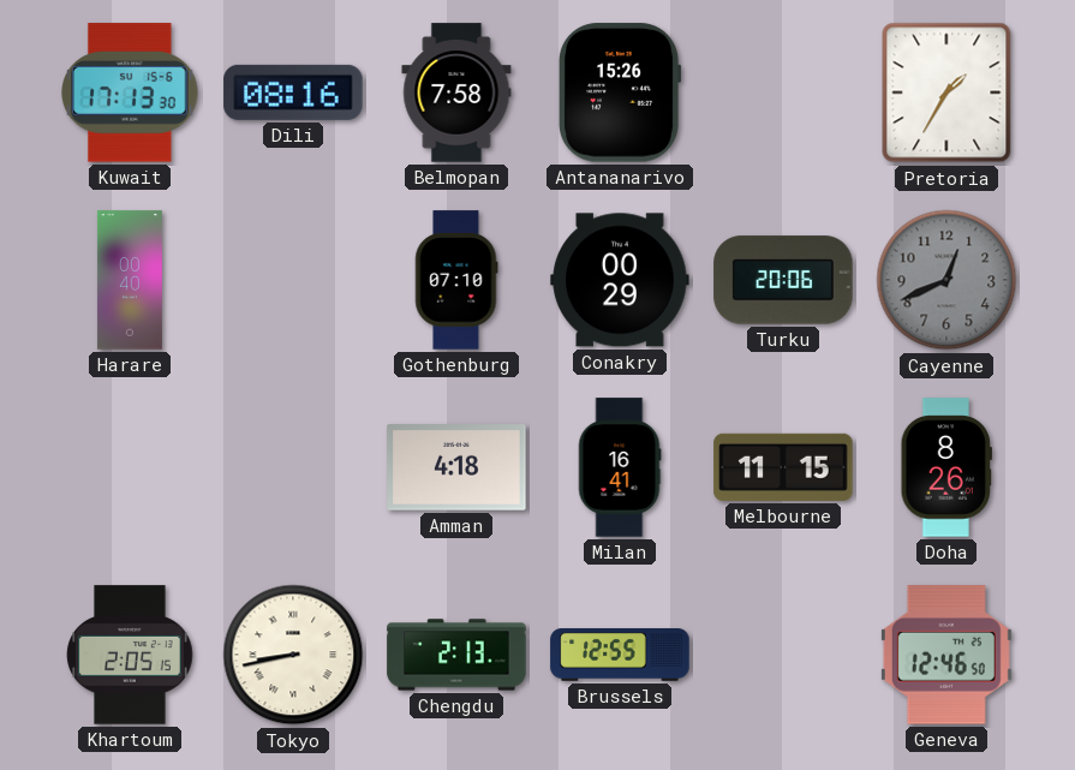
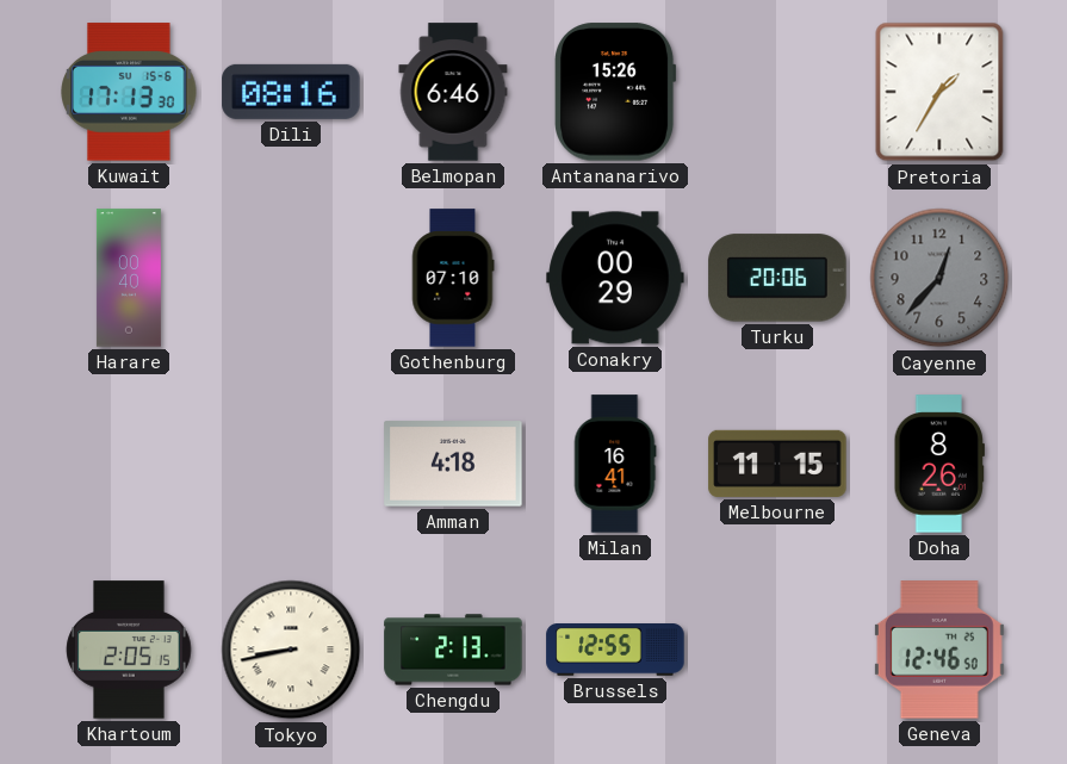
Belmopan: 7:58 -> 6:46
Cayenne: 12:41 -> 12:37
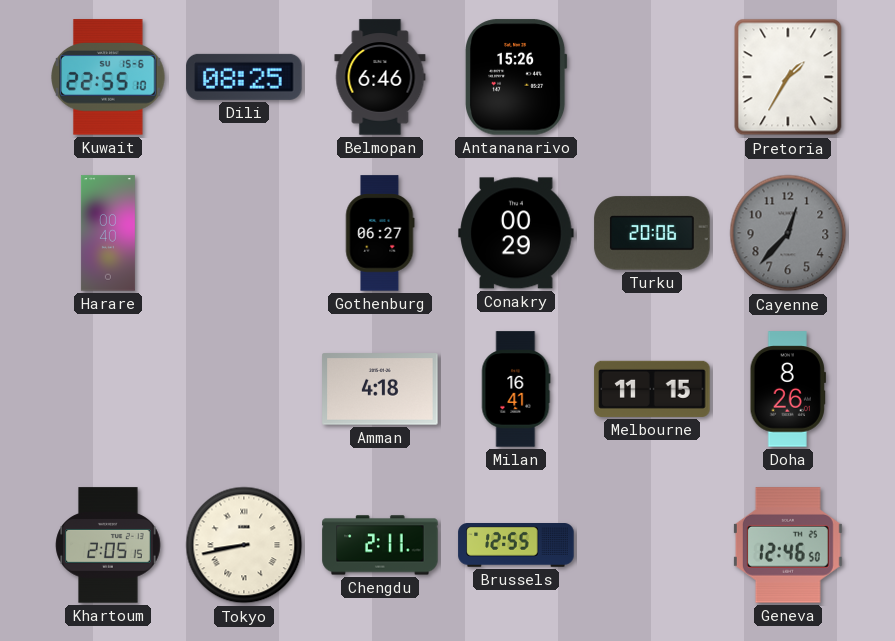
Kuwait: 17:13 -> 22:55
Dili: 08:16 -> 08:25
Gothenburg: 07:10 -> 06:27
Chengdu: 2:13 -> 2:11
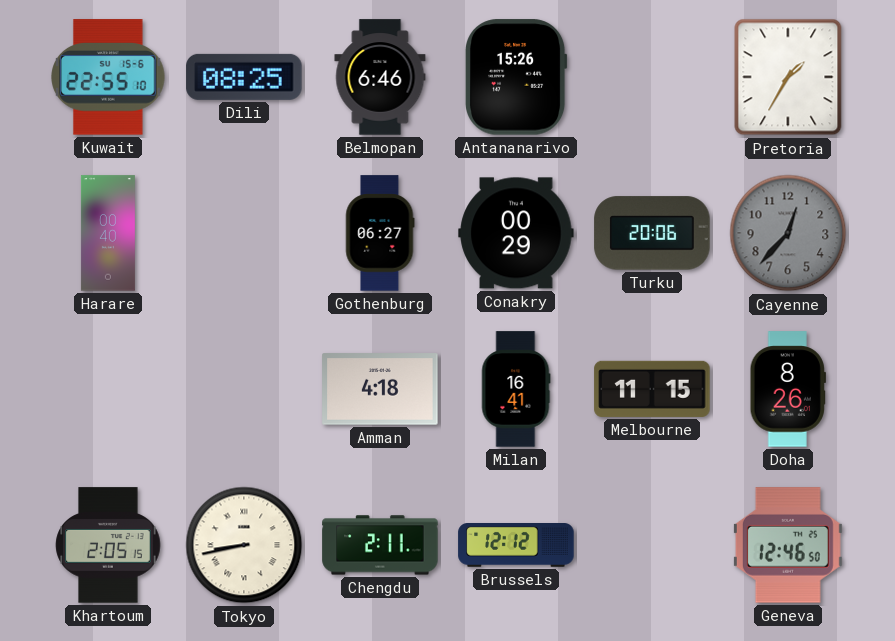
Brussels: 12:55 -> 12:12
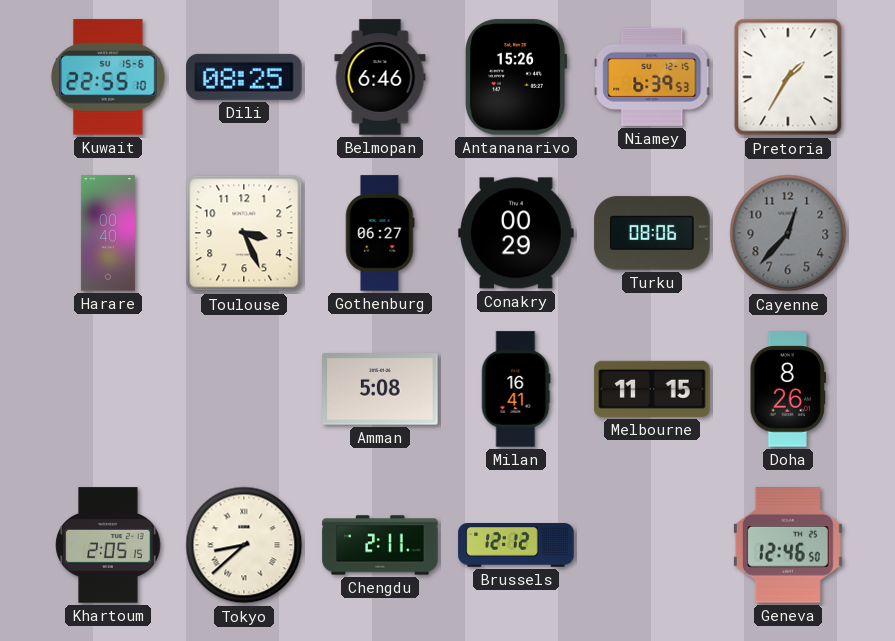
Niamey: none -> 6:39
Toulouse: none -> 3:26
Turku: 20:06 -> 08:06
Amman: 4:18 -> 5:08
Tokyo: 8:43 -> 8:38
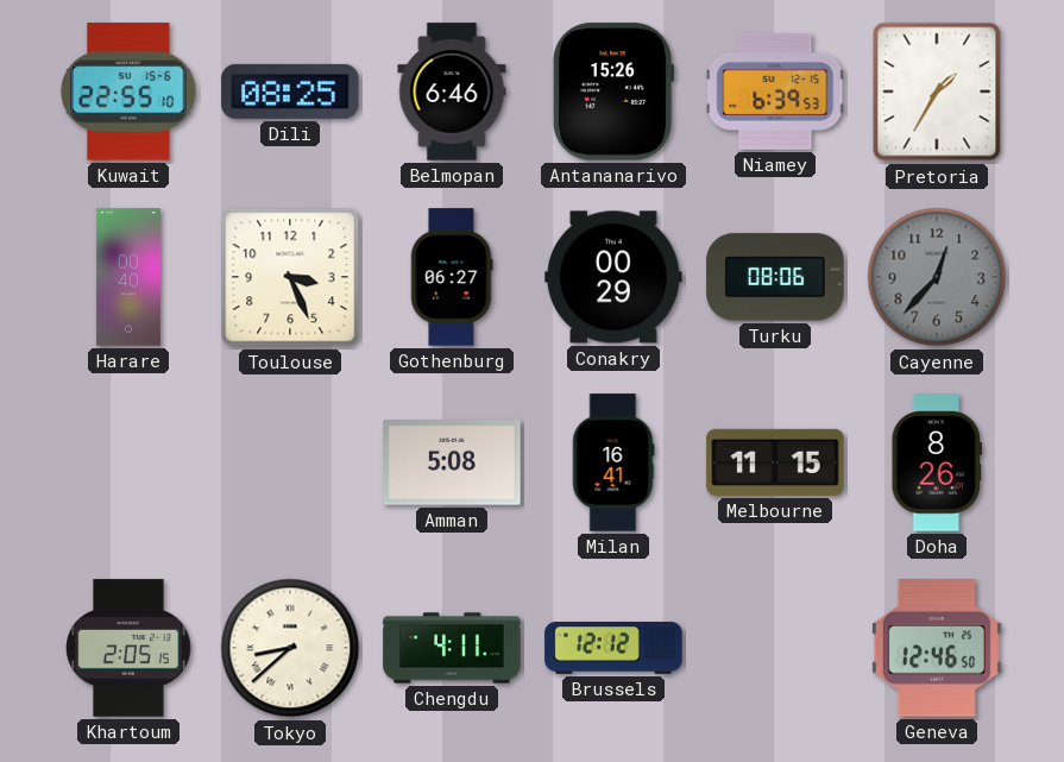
Chengdu: 2:11 -> 4:11
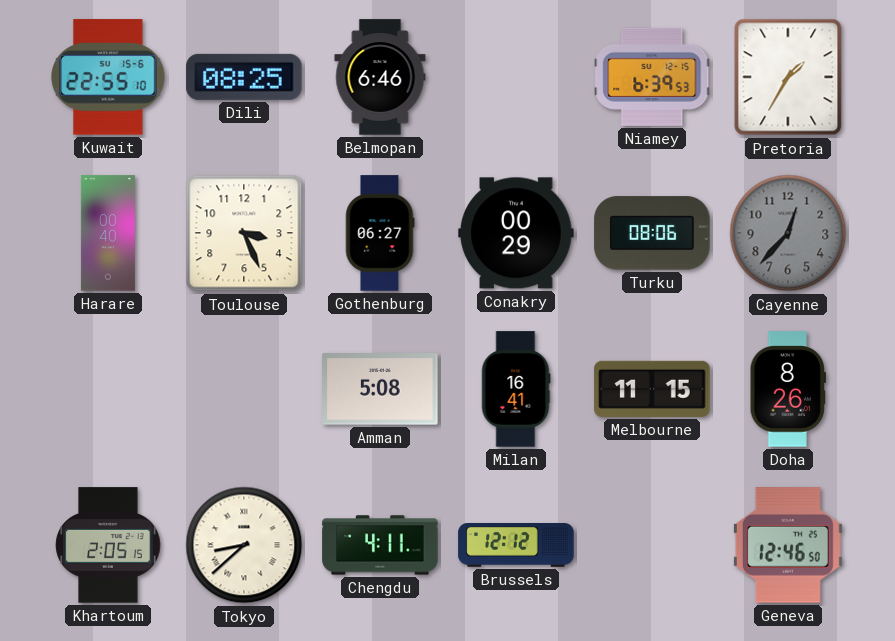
Antananarivo: 15:26 -> none
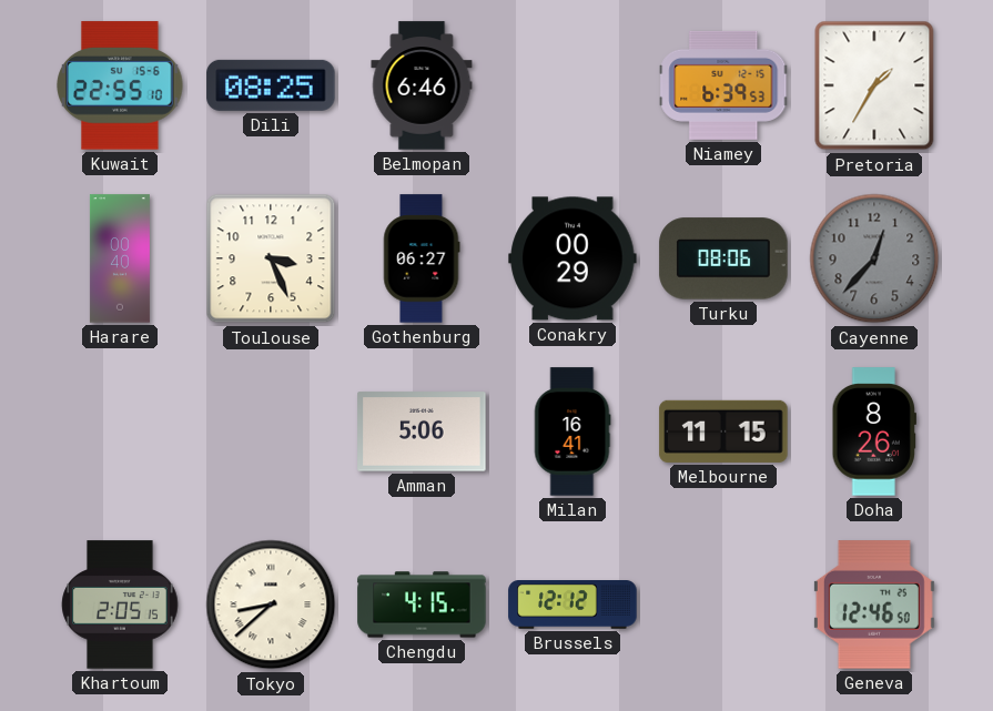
Amman: 5:08 -> 5:06
Chengdu: 4:11 -> 4:15
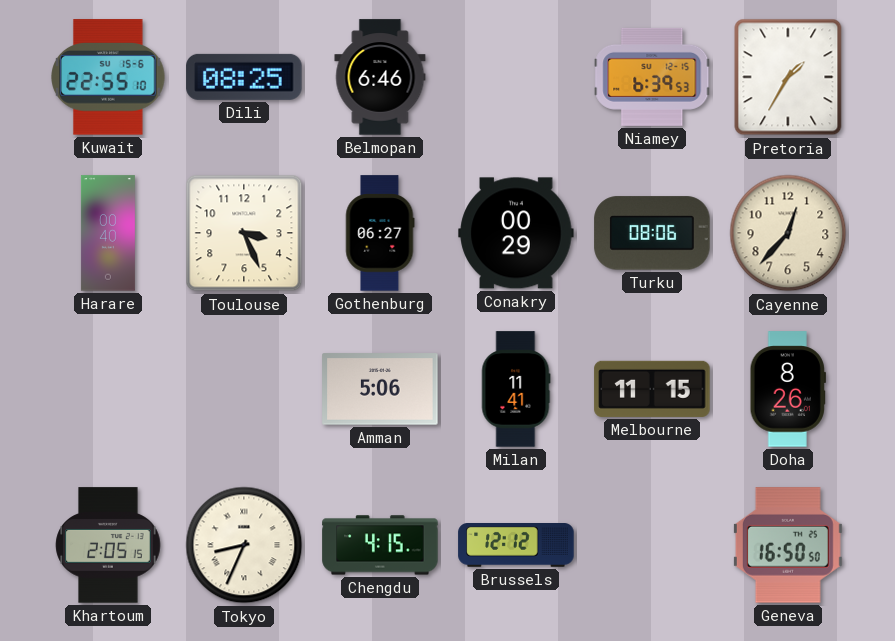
Cayenne dial: grey -> cream
Milan: 16:41 -> 11:41
Tokyo: 8:38 -> 8:34
Geneva: 12:46 -> 16:50
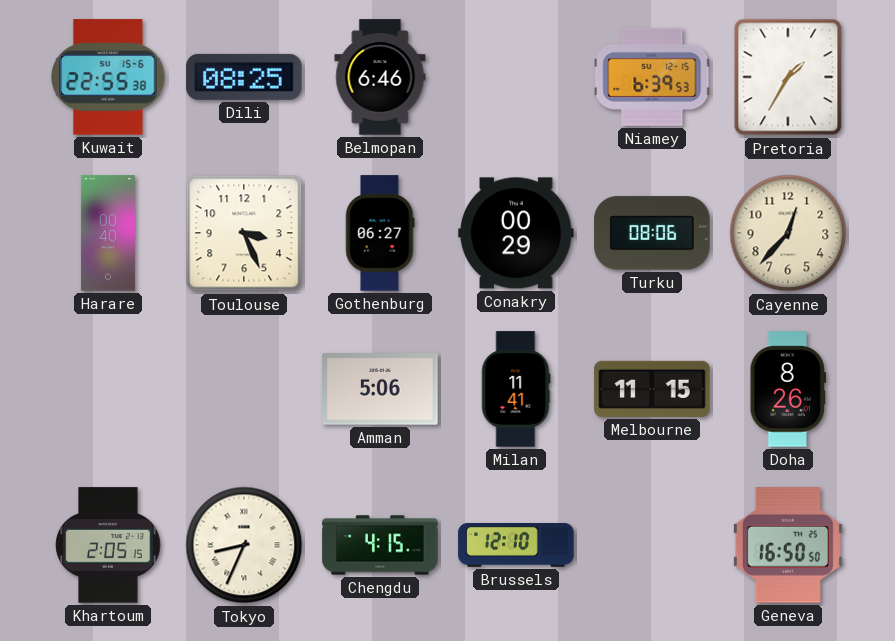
Kuwait: 22:55:10 -> 22:55:38
Brussels: 12:12 -> 12:10
